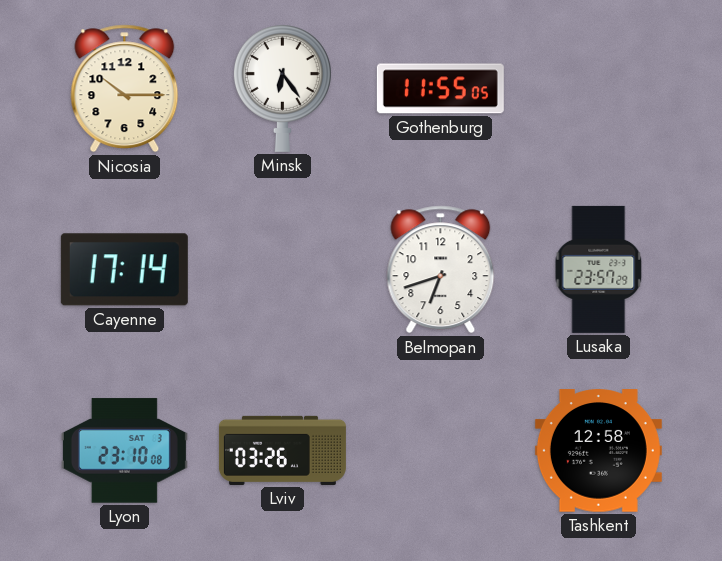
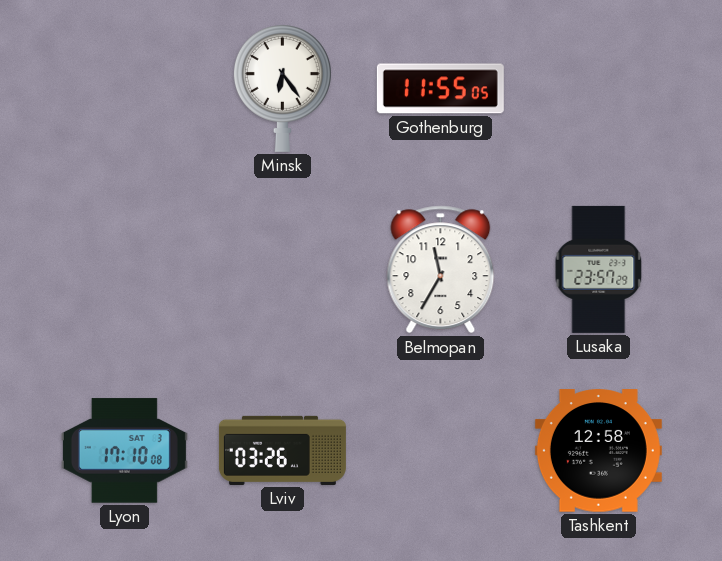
Nicosia: 10:15 -> none
Cayenne: 17:14 -> none
Belmopan: 6:42 -> 11:35
Lyon: 23:10 -> 17:10
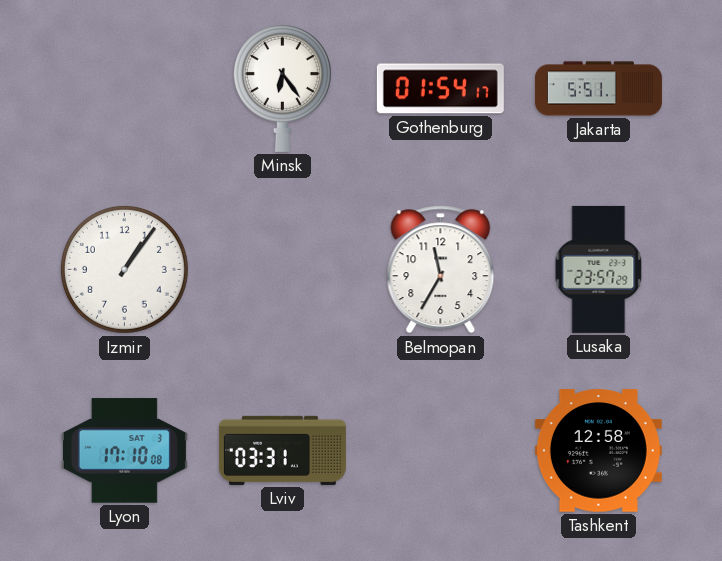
Gothenburg: 11:55 -> 01:54
Jakarta: none -> 5:51
Izmir: none -> 1:06
Lviv: 03:26 -> 03:31
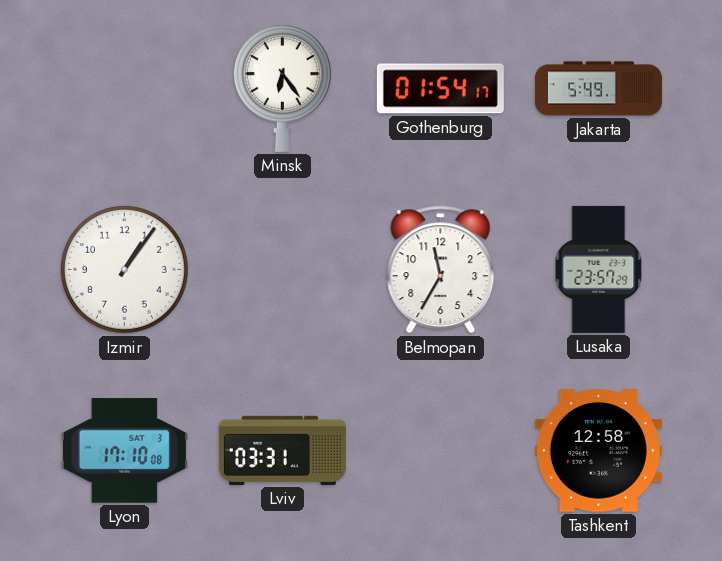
Jakarta: 5:51 -> 5:49
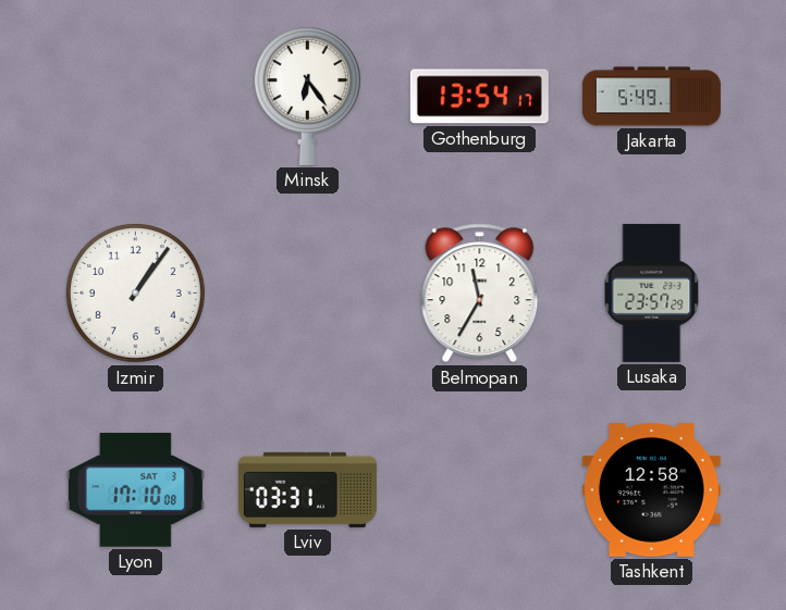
Gothenburg: 01:54 -> 13:54
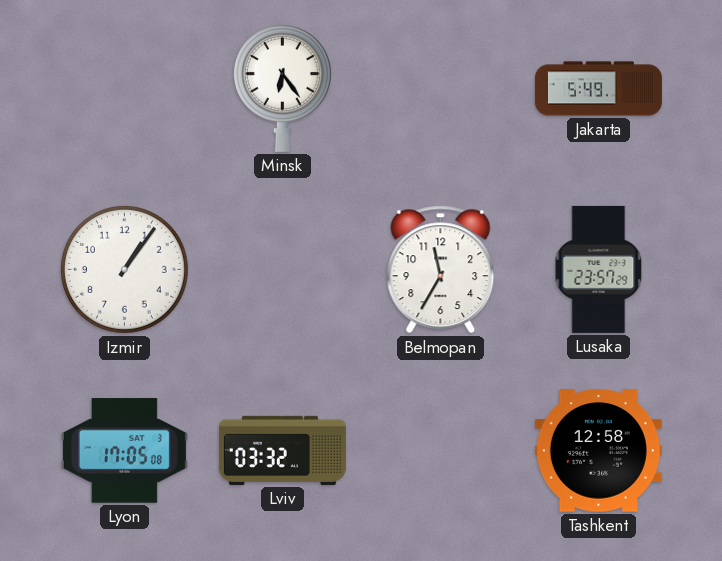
Gothenburg: 13:54 -> none
Lyon: 17:10 -> 17:05
Lviv: 03:31 -> 03:32
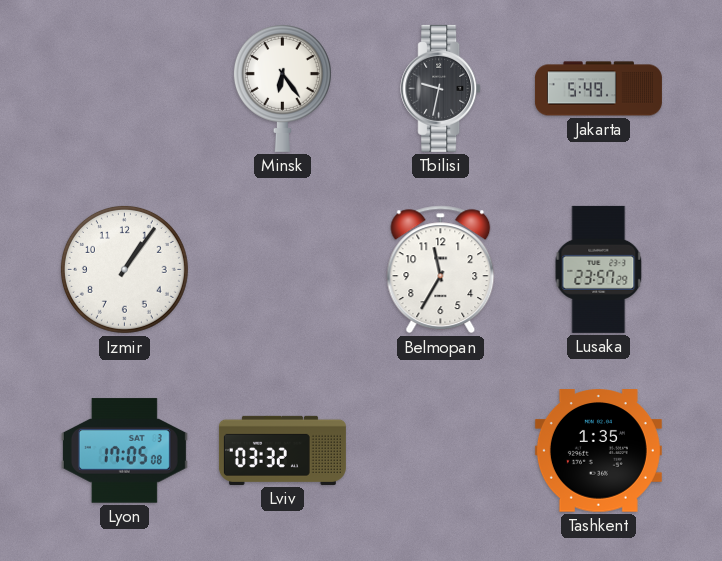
Tbilisi: none -> 9:32
Tashkent: 12:58 -> 1:35
